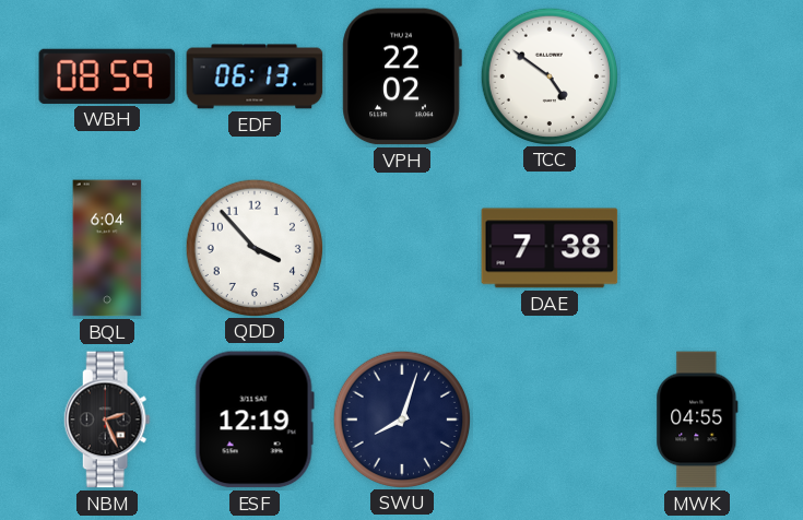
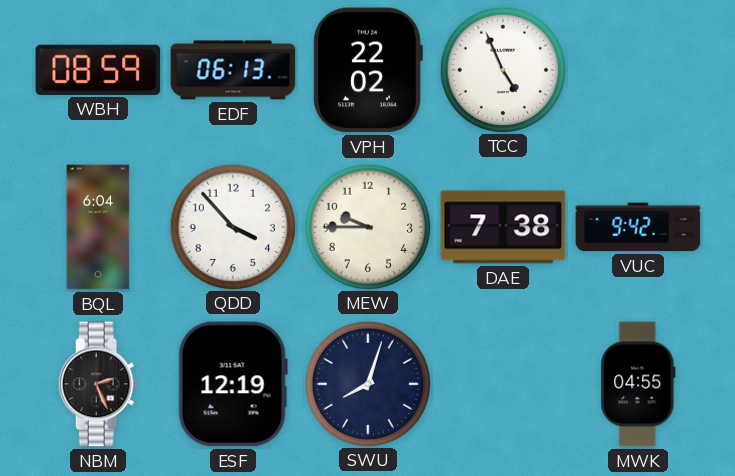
TCC: 4:51 -> 4:56
MEW: none -> 9:45
VUC: none -> 9:42
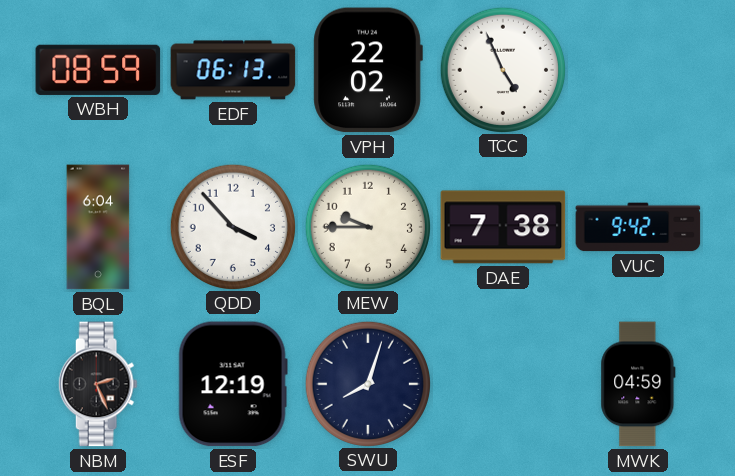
MWK: 04:55 -> 04:59
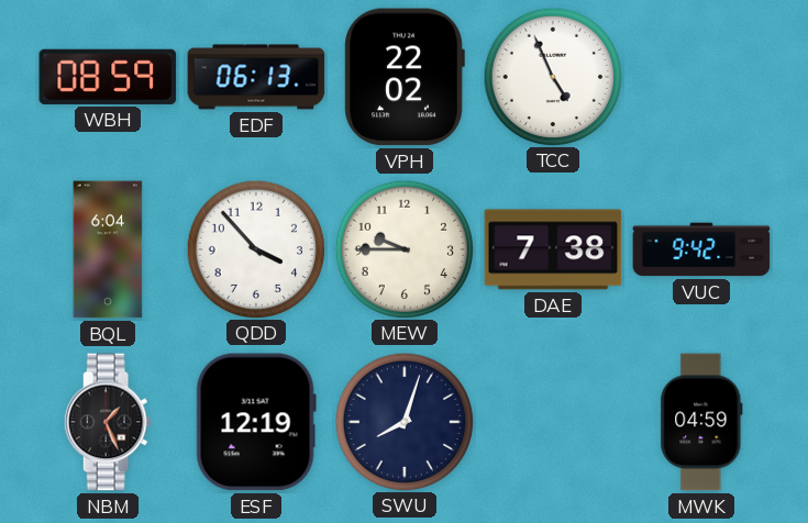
NBM: 2:26 -> 1:26
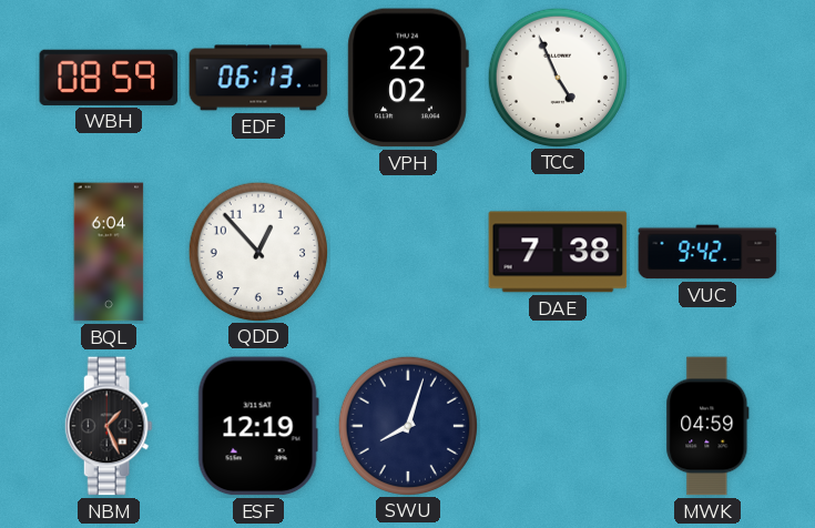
QDD: 3:53 -> 12:53
MEW: 9:45 -> none
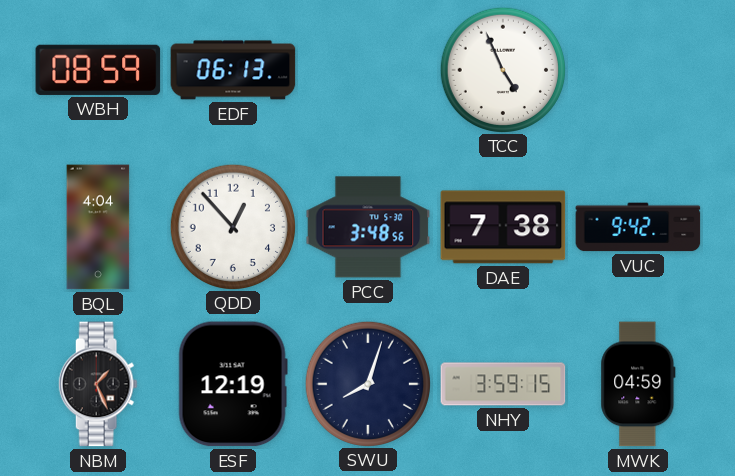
VPH: 22:02 -> none
BQL: 6:04 -> 4:04
PCC: none -> 3:48
NHY: none -> 3:59
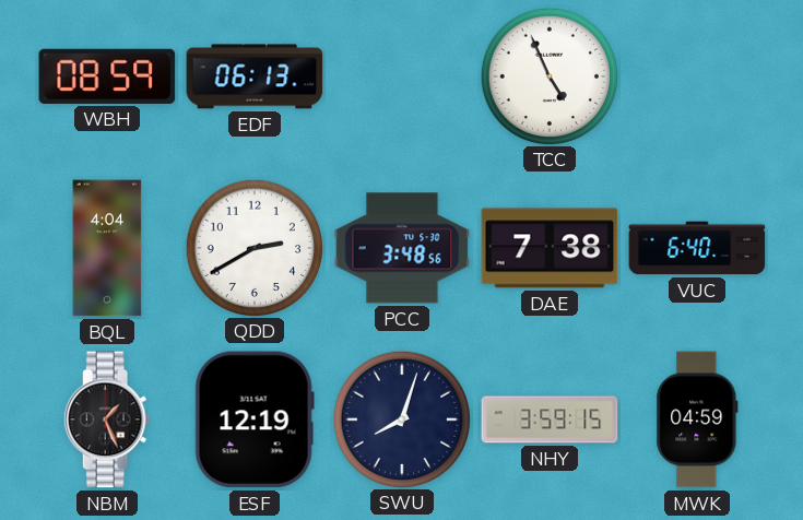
QDD: 12:53 -> 2:40
VUC: 9:42 -> 6:40
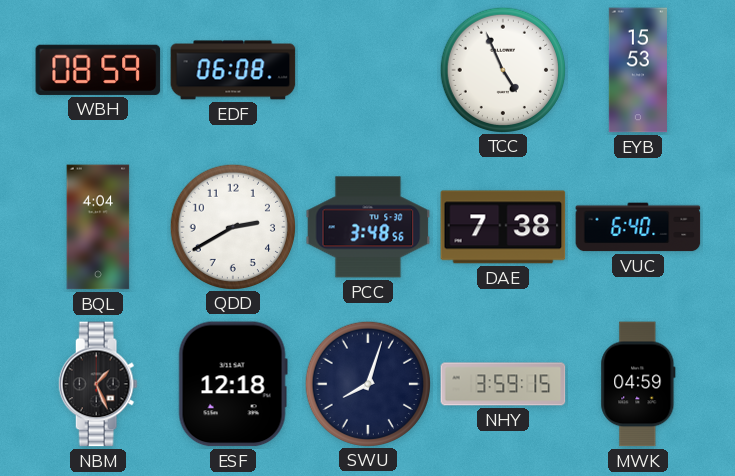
EDF: 06:13 -> 06:08
EYB: none -> 15:53
ESF: 12:19 -> 12:18
